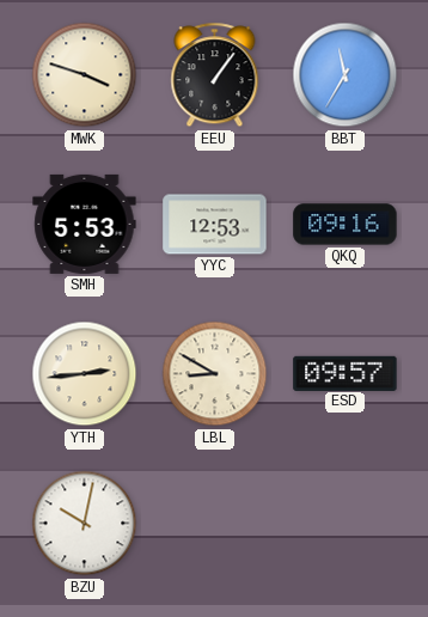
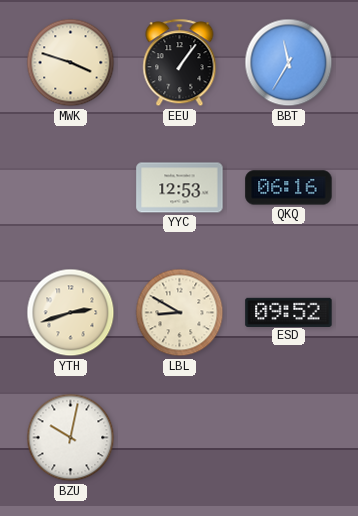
SMH: 5:53 -> none
QKQ: 09:16 -> 06:16
YTH: 2:44 -> 2:42
ESD: 09:57 -> 09:52
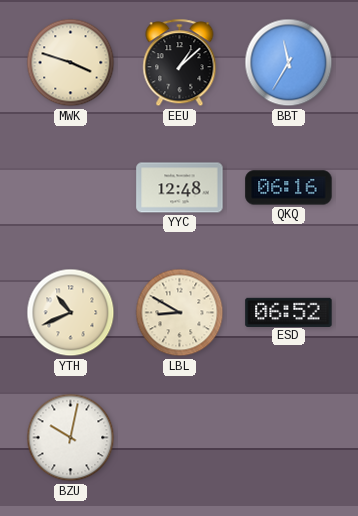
EEU: 1:06 -> 1:08
YYC: 12:53 -> 12:48
YTH: 2:42 -> 10:41
ESD: 09:52 -> 06:52
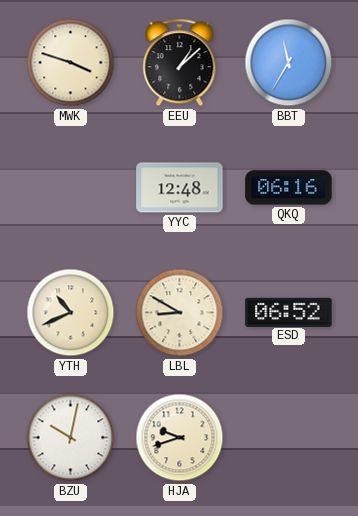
HJA: none -> 9:42
